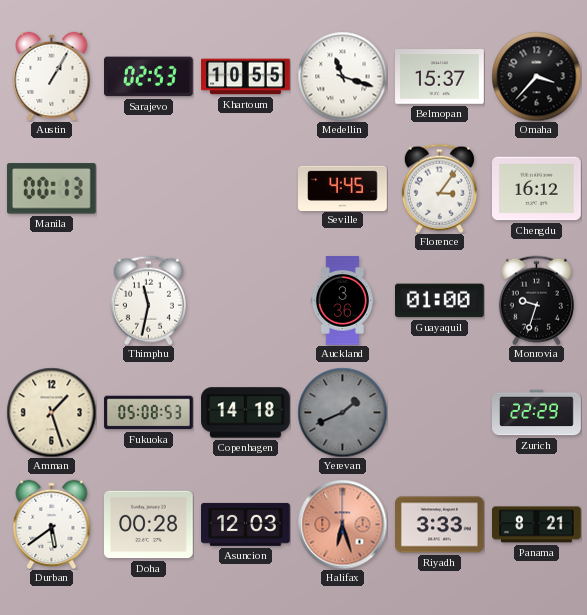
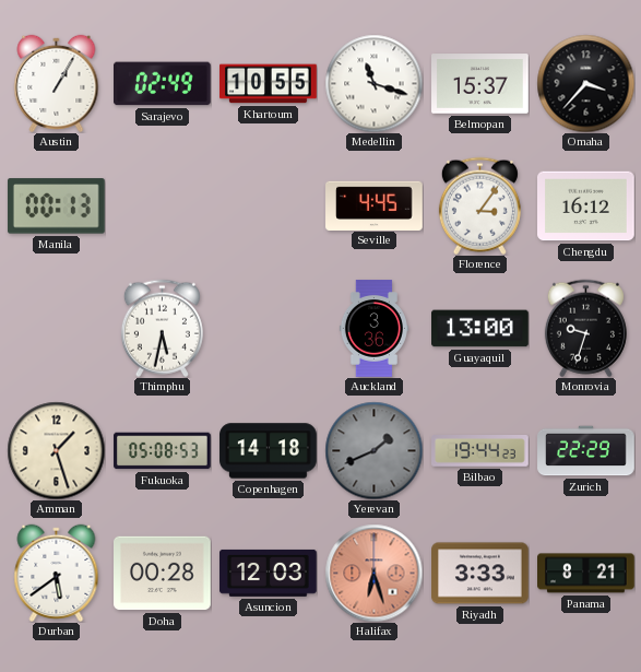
Sarajevo: 02:53 -> 02:49
Thimphu: 11:32 -> 5:32
Guayaquil: 01:00 -> 13:00
Bilbao: none -> 19:44
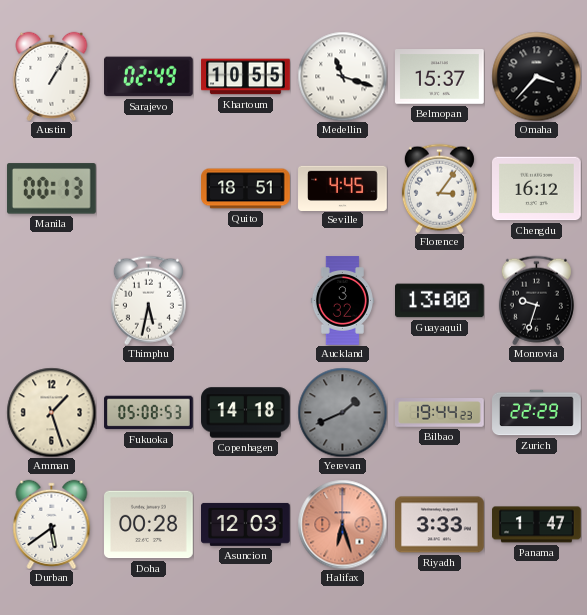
Quito: none -> 18:51
Auckland: 3:36 -> 3:32
Panama: 8:21 -> 1:47
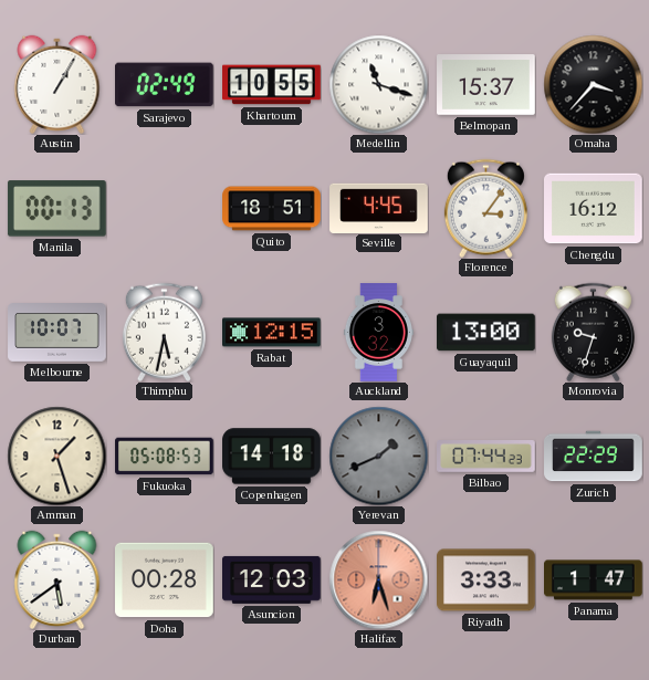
Melbourne: none -> 10:07
Rabat: none -> 12:15
Bilbao: 19:44 -> 07:44
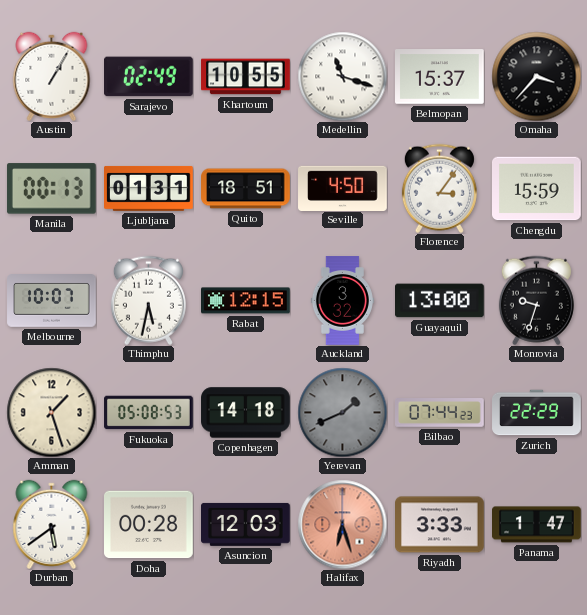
Ljubljana: none -> 01:31
Seville: 4:45 -> 4:50
Chengdu: 16:12 -> 15:59
